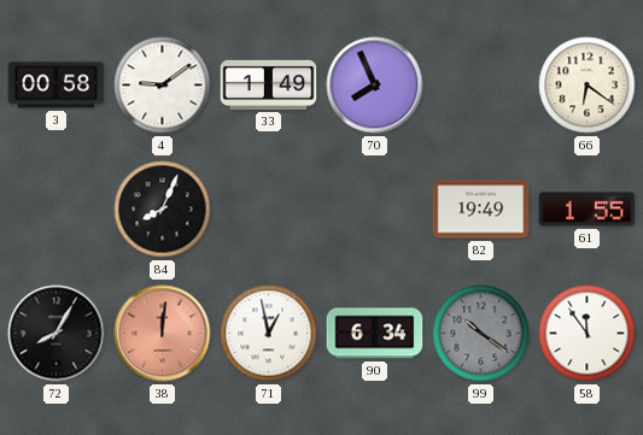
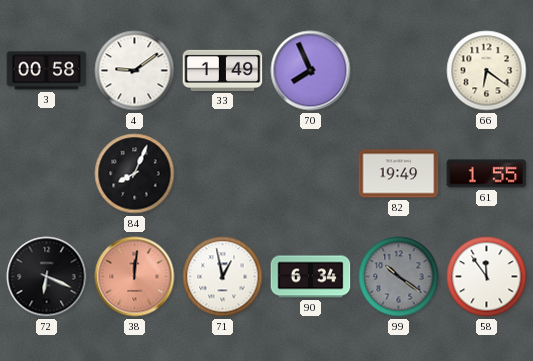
72: 8:05 -> 6:19
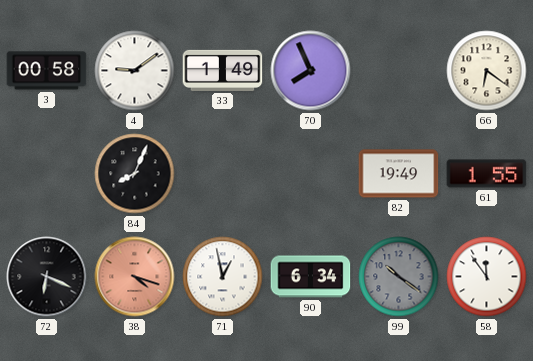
38: 12:01 -> 4:18
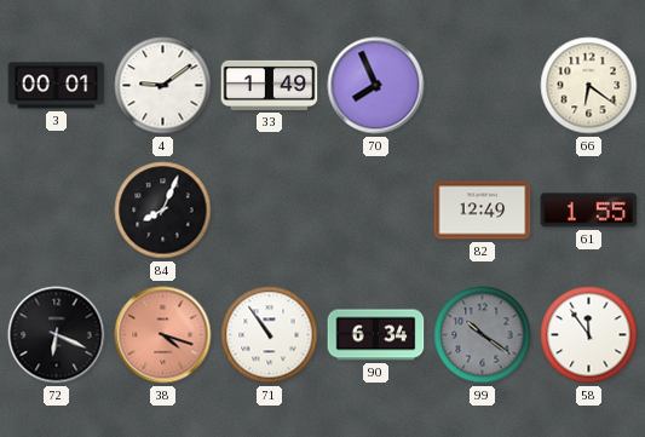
3: 00:58 -> 00:01
82: 19:49 -> 12:49
71: 12:58 -> 10:54
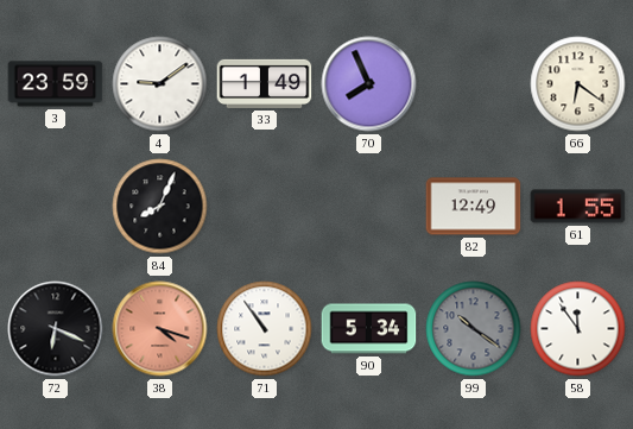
3: 00:01 -> 23:59
90: 6:34 -> 5:34
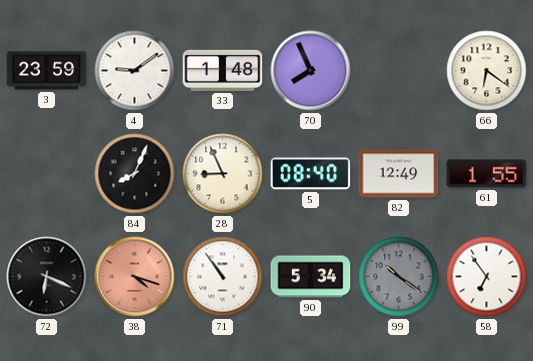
33: 1:49 -> 1:48
28: none -> 8:56
5: none -> 08:40
58: 11:54 -> 6:54
